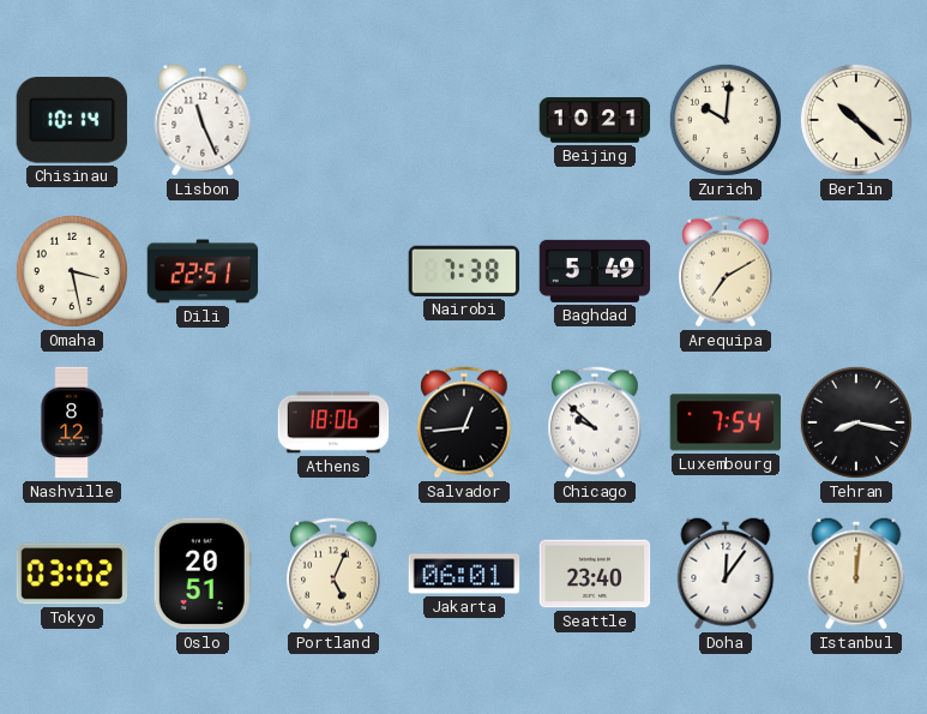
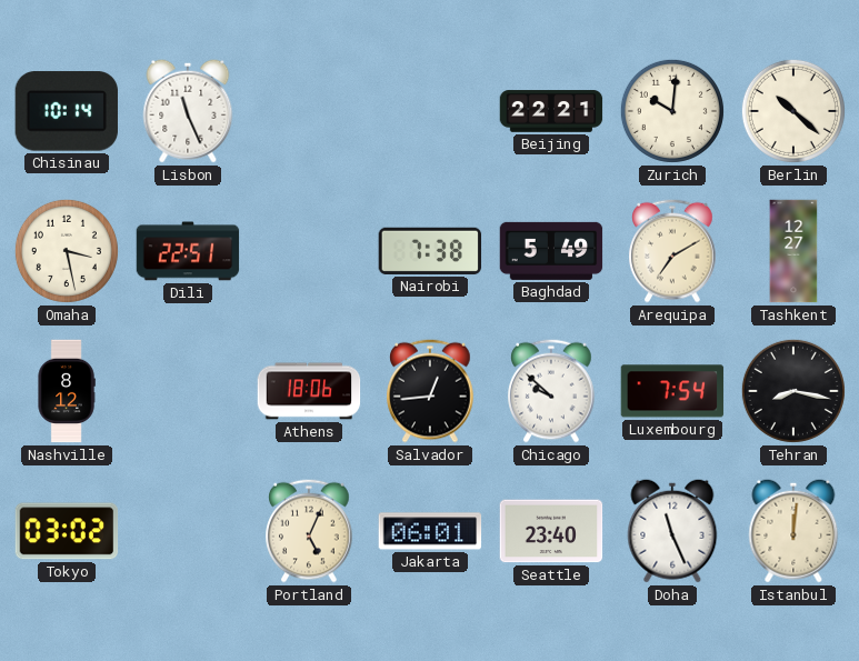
Beijing: 10:21 -> 22:21
Tashkent: none -> 12:27
Oslo: 20:51 -> none
Doha: 12:06 -> 11:26
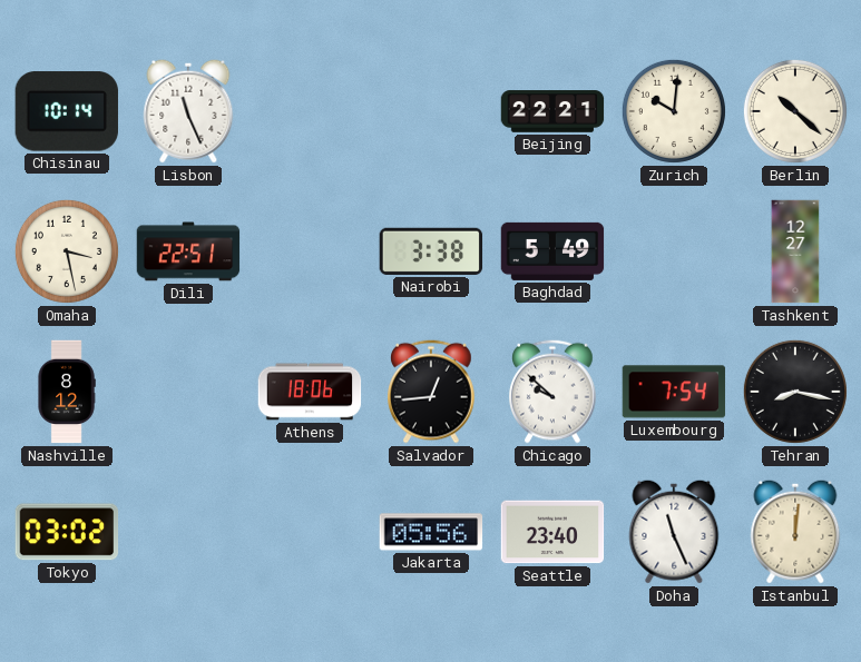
Nairobi: 7:38 -> 3:38
Arequipa: 7:10 -> none
Portland: 5:04 -> none
Jakarta: 06:01 -> 05:56
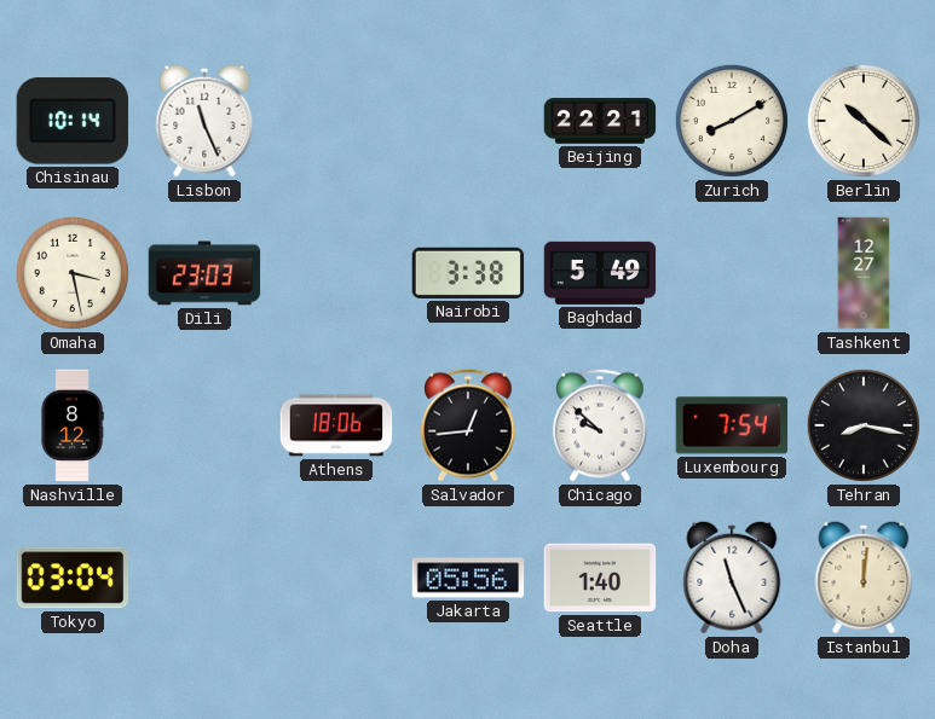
Zurich: 10:01 -> 8:10
Dili: 22:51 -> 23:03
Tokyo: 03:02 -> 03:04
Seattle: 23:40 -> 1:40
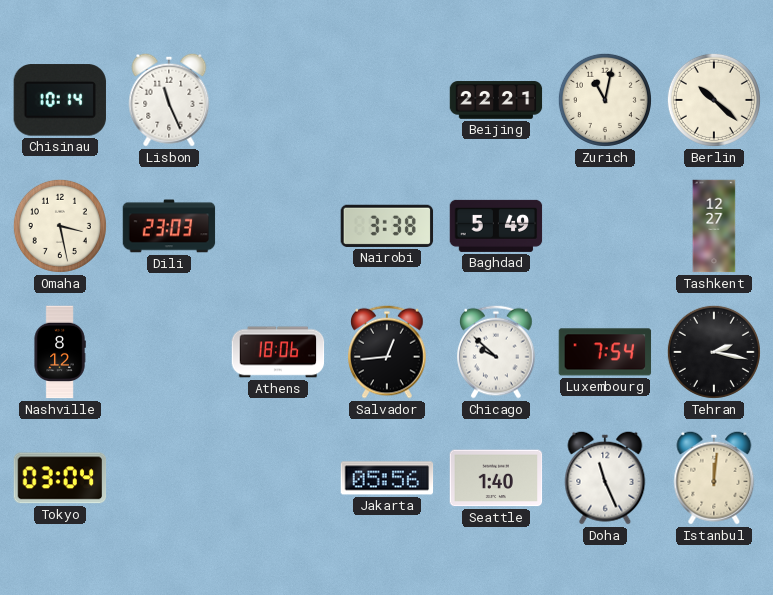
Zurich: 8:10 -> 11:02
Tehran: 8:17 -> 2:17
